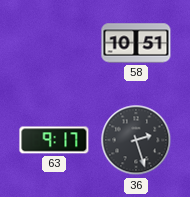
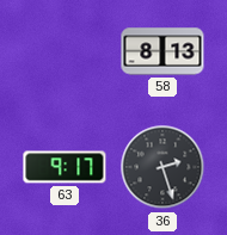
58: 10:51 -> 8:13
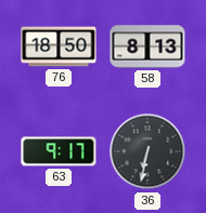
76: none -> 18:50
36: 2:27 -> 6:32
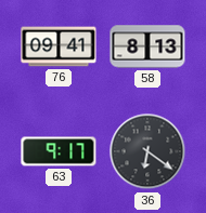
76: 18:50 -> 09:41
36: 6:32 -> 6:21
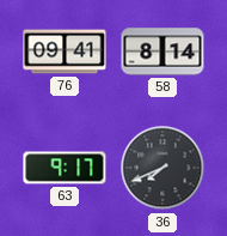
58: 8:13 -> 8:14
36: 6:21 -> 7:41
